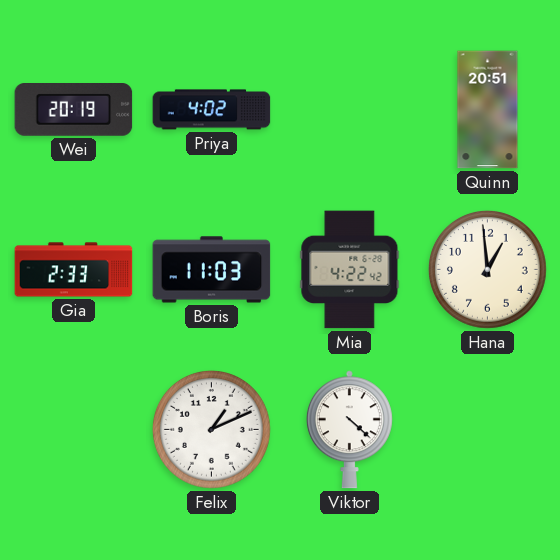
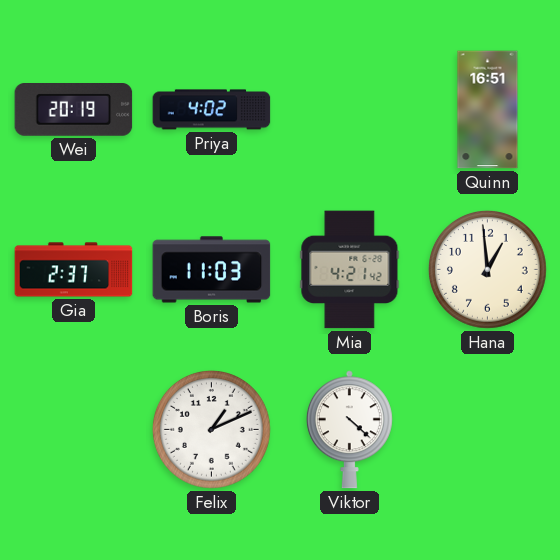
Quinn: 20:51 -> 16:51
Gia: 2:33 -> 2:37
Mia: 4:22 -> 4:21
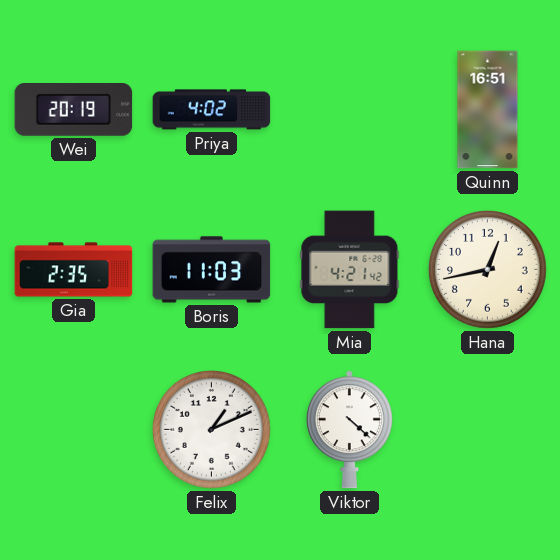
Gia: 2:37 -> 2:35
Hana: 12:59 -> 12:43
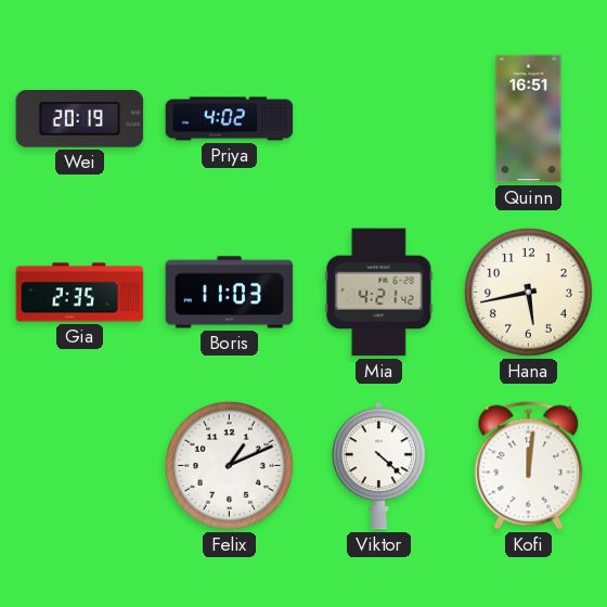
Hana: 12:43 -> 5:43
Kofi: none -> 12:01
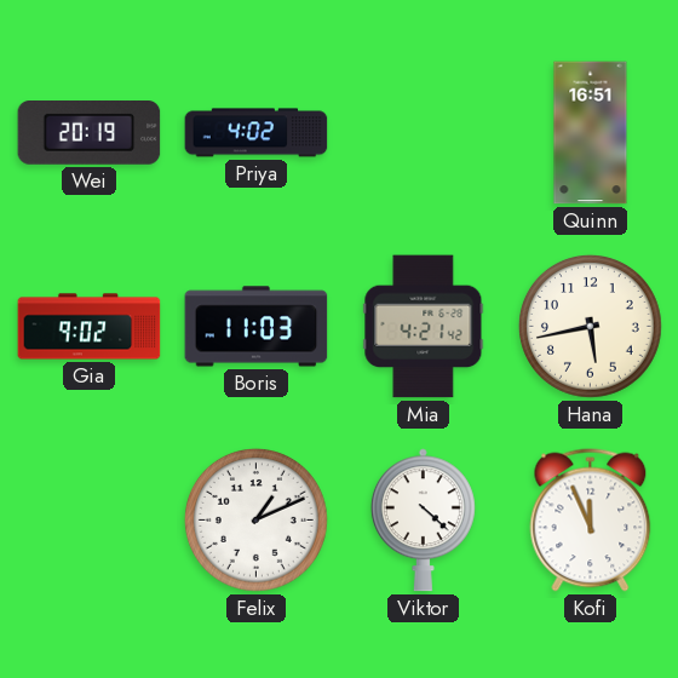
Gia: 2:35 -> 9:02
Kofi: 12:01 -> 11:56
